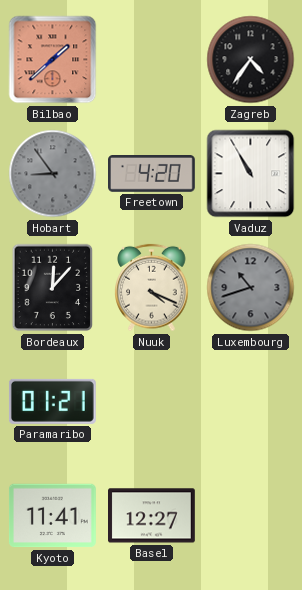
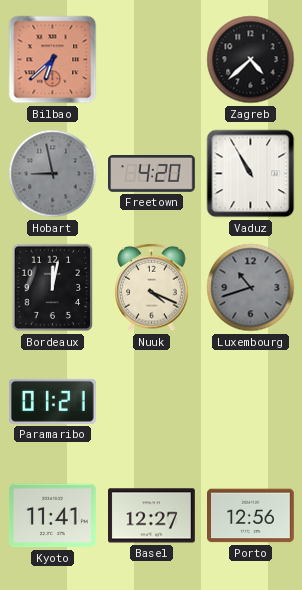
Bilbao: 1:38 -> 6:38
Zagreb: 4:36 -> 4:38
Hobart: 8:54 -> 8:58
Bordeaux: 12:07 -> 12:02
Porto: none -> 12:56
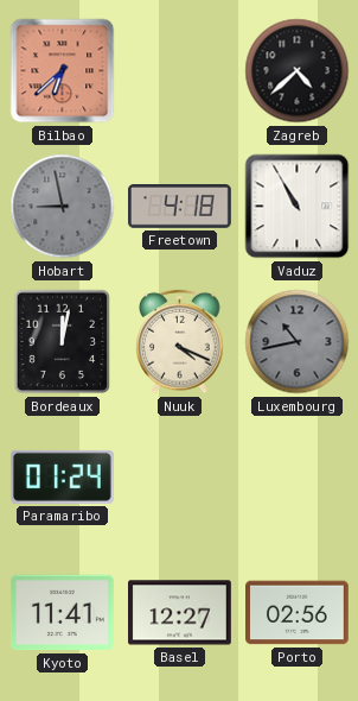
Freetown: 4:20 -> 4:18
Luxembourg: 10:42 -> 10:43
Paramaribo: 01:21 -> 01:24
Porto: 12:56 -> 02:56
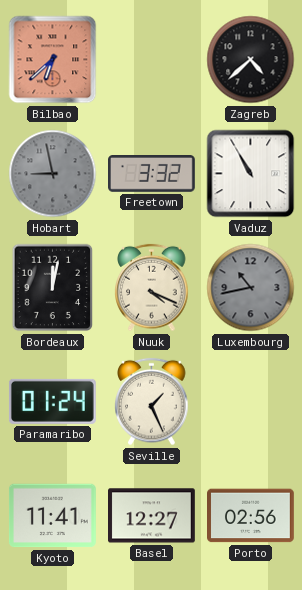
Freetown: 4:18 -> 3:32
Seville: none -> 1:26
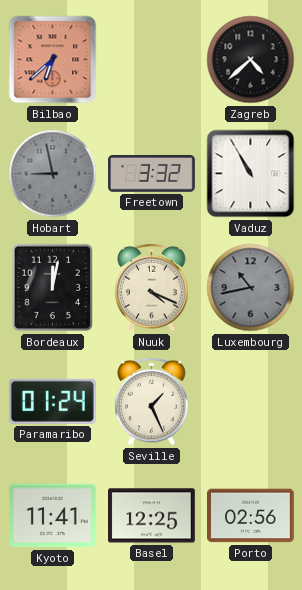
Basel: 12:27 -> 12:25
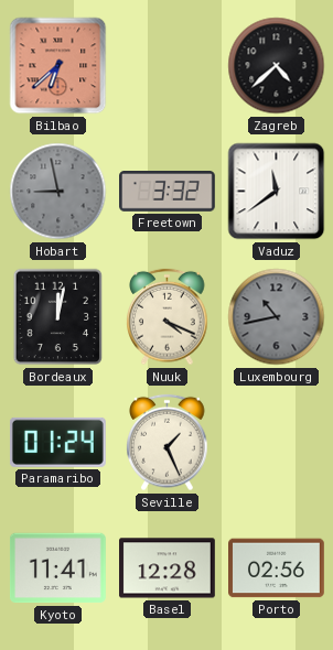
Vaduz: 10:55 -> 11:39
Basel: 12:25 -> 12:28
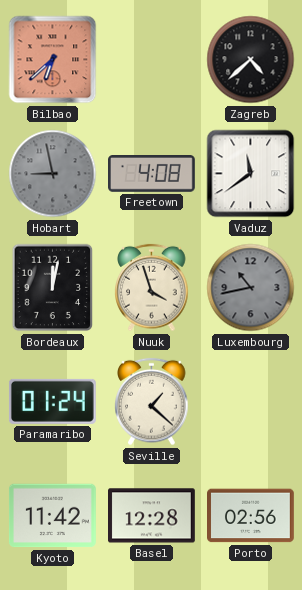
Freetown: 3:32 -> 4:08
Nuuk: 4:19 -> 3:57
Seville: 1:26 -> 1:22
Kyoto: 11:41 -> 11:42
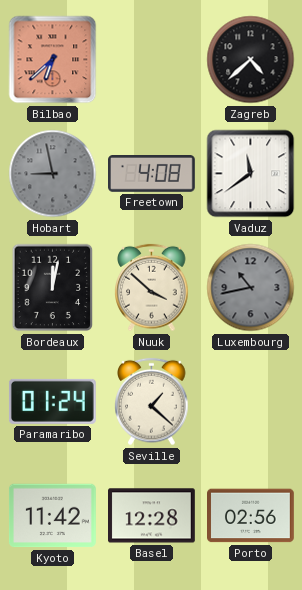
Nuuk: 3:57 -> 3:52
